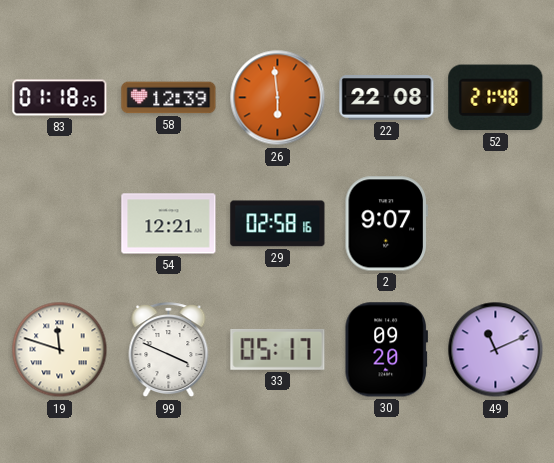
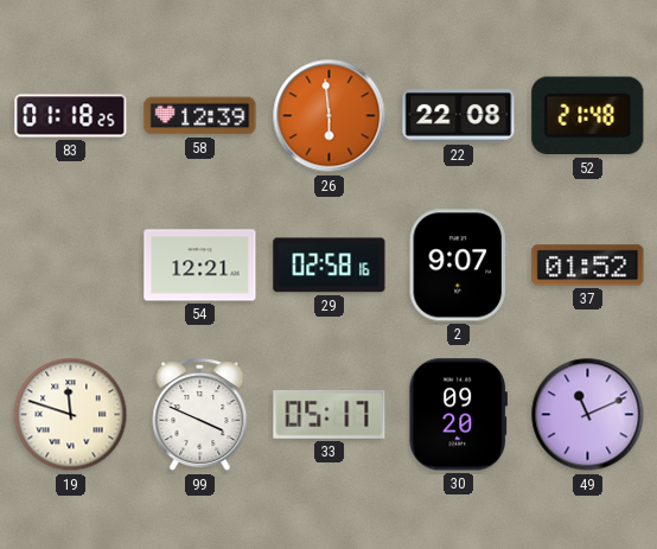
37: none -> 01:52
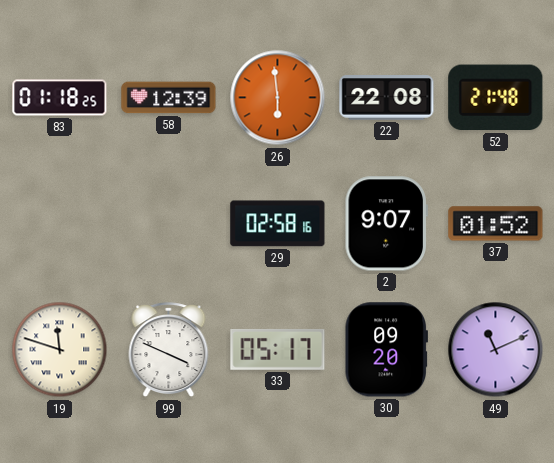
54: 12:21 -> none
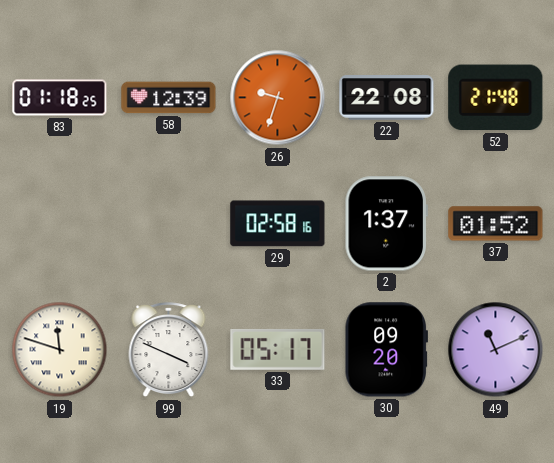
26: 5:59 -> 9:33
2: 9:07 -> 1:37
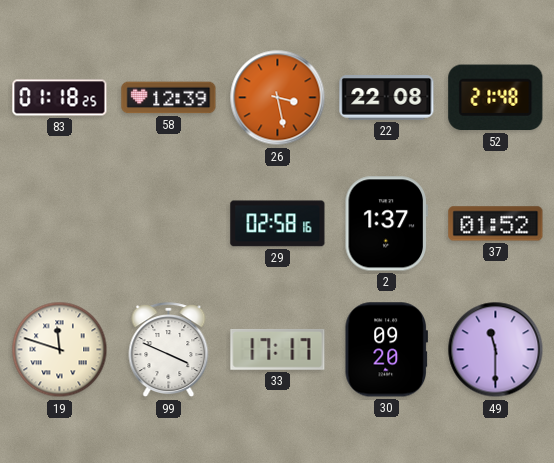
26: 9:33 -> 3:28
33: 05:17 -> 17:17
49: 11:11 -> 11:30
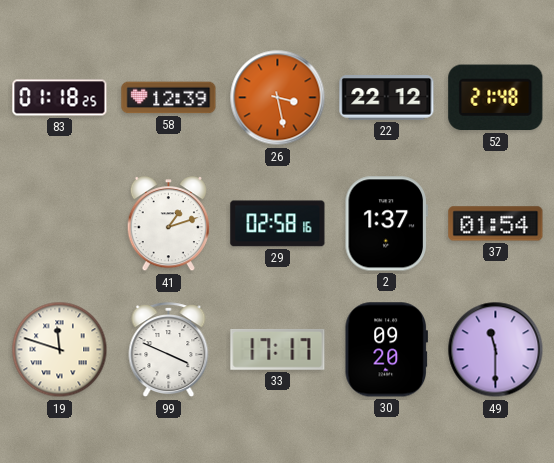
22: 22:08 -> 22:12
41: none -> 1:12
37: 01:52 -> 01:54
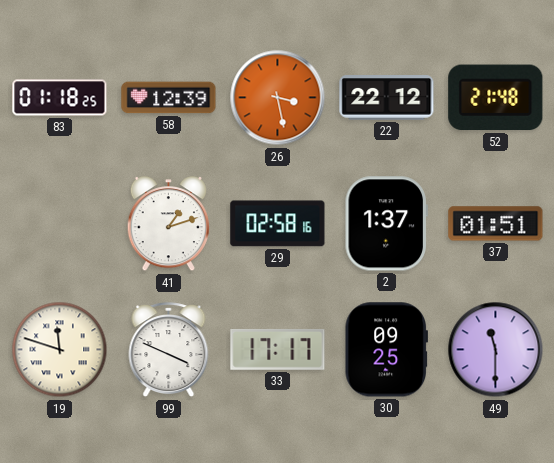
37: 01:54 -> 01:51
30: 09:20 -> 09:25
